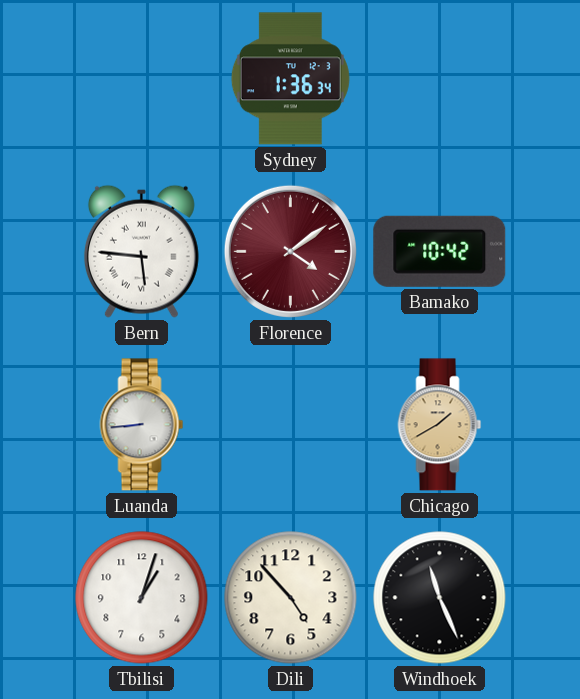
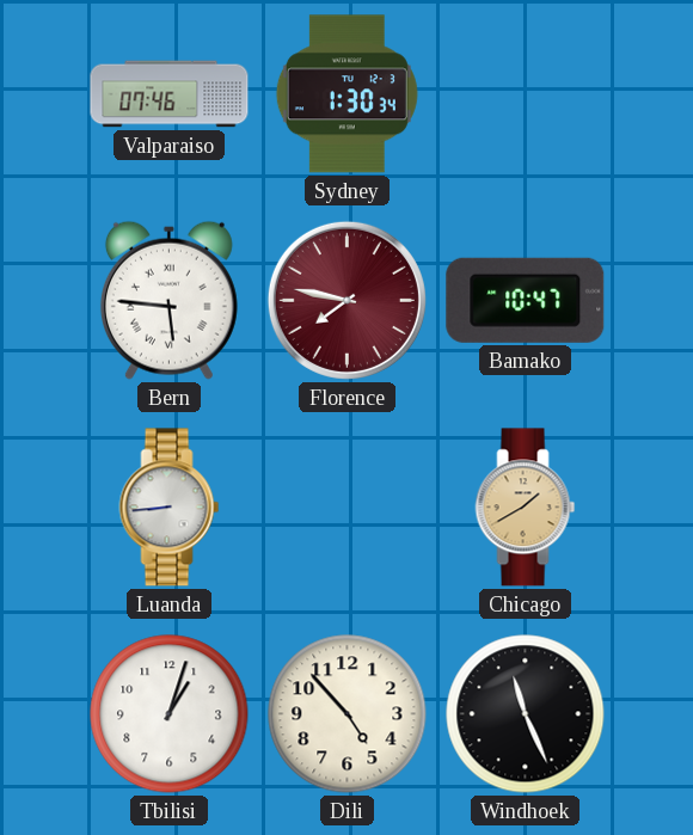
Valparaiso: none -> 07:46
Sydney: 1:36 -> 1:30
Florence: 4:09 -> 7:47
Bamako: 10:42 -> 10:47
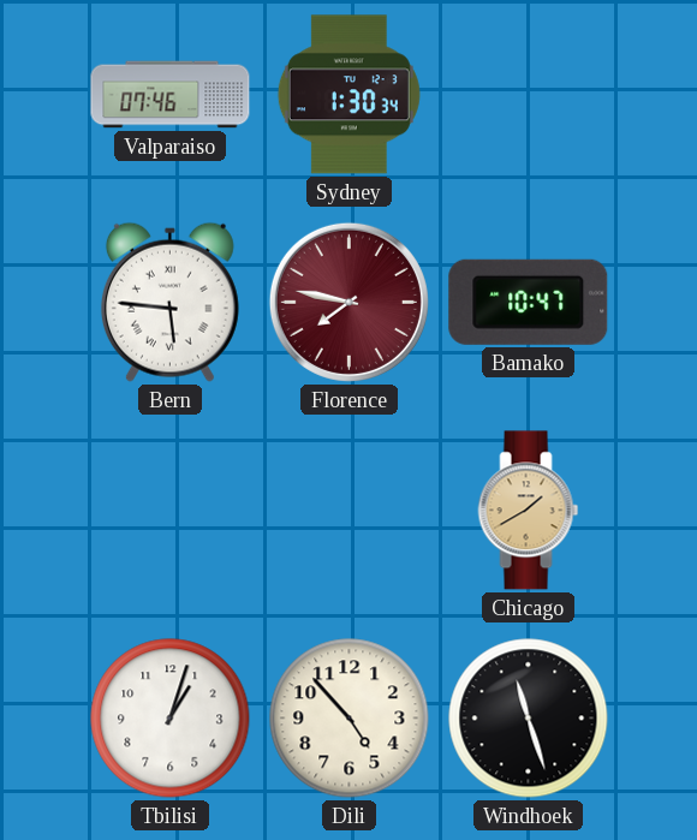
Luanda: 8:44 -> none
Windhoek: 11:26 -> 11:27
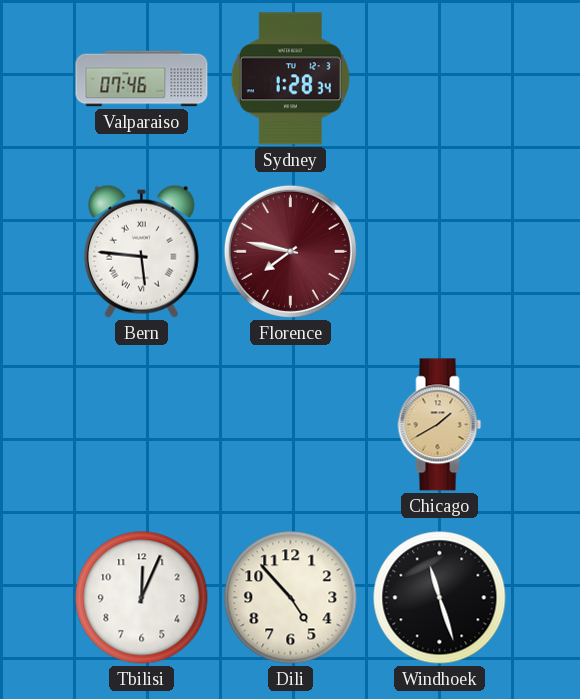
Sydney: 1:30 -> 1:28
Bamako: 10:47 -> none
Tbilisi: 1:03 -> 12:04
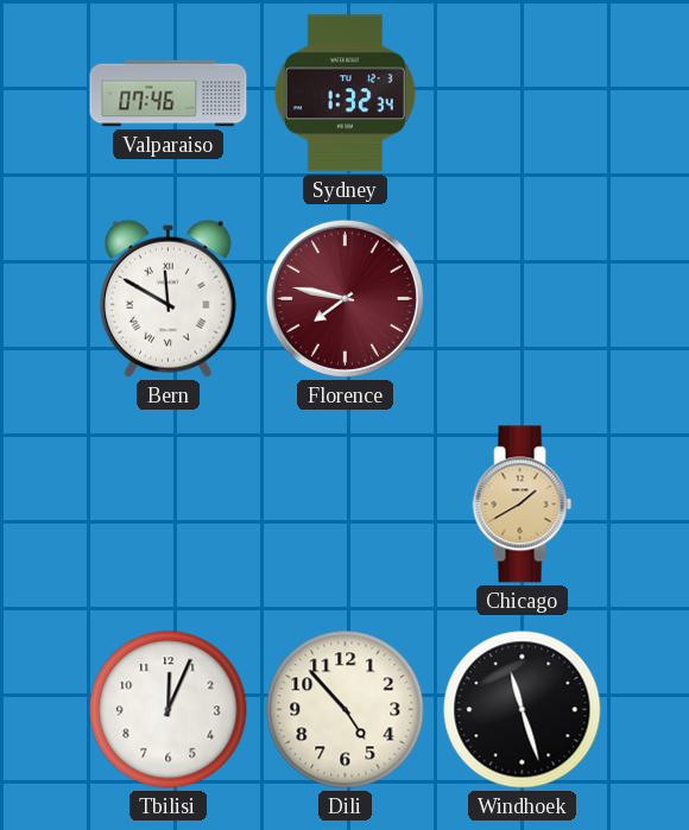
Sydney: 1:28 -> 1:32
Bern: 5:46 -> 11:50
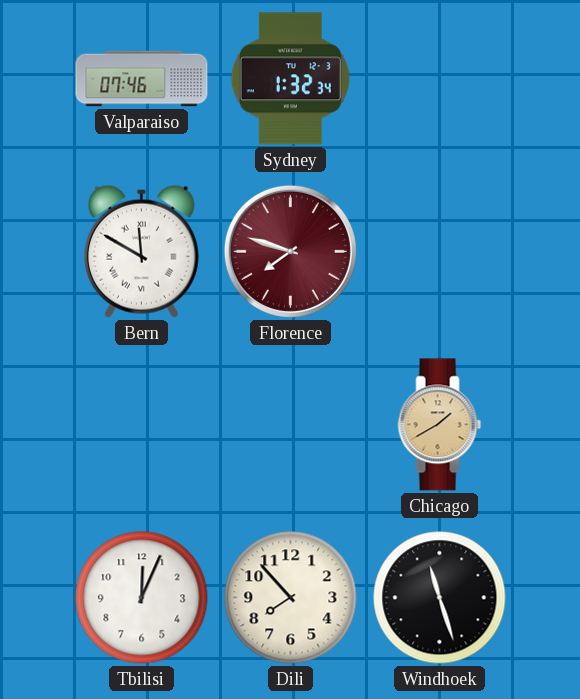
Florence: 7:47 -> 7:48
Dili: 4:53 -> 7:53
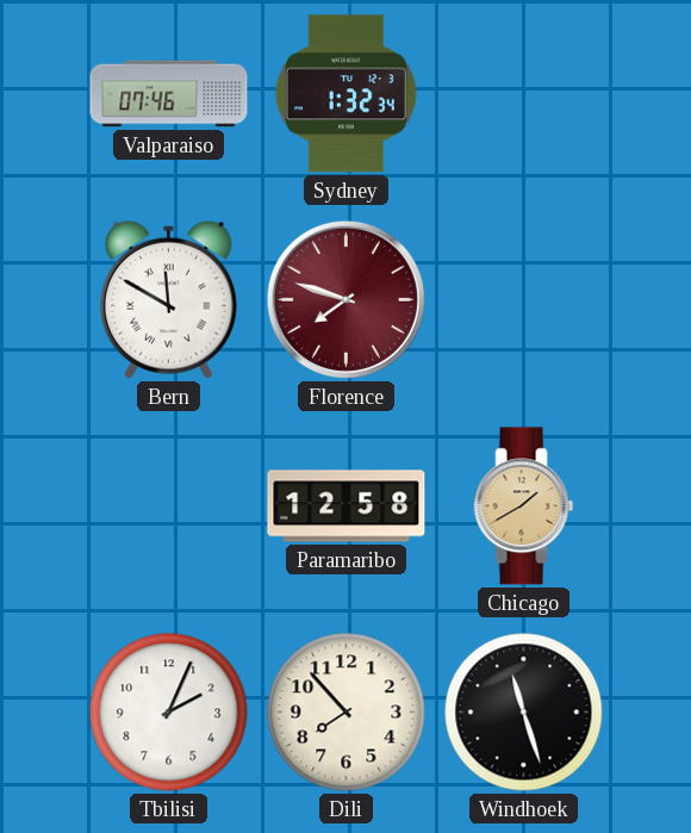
Paramaribo: none -> 12:58
Tbilisi: 12:04 -> 2:04
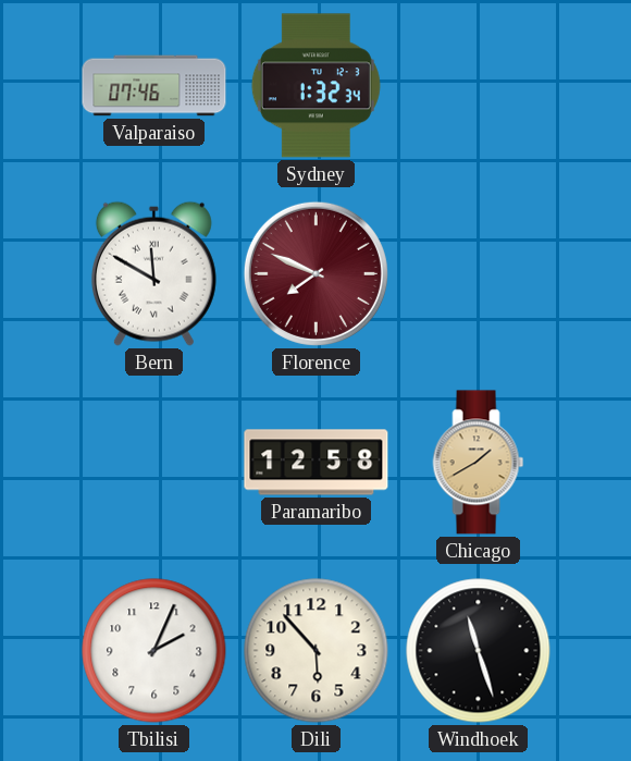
Florence: 7:48 -> 7:49
Dili: 7:53 -> 5:53
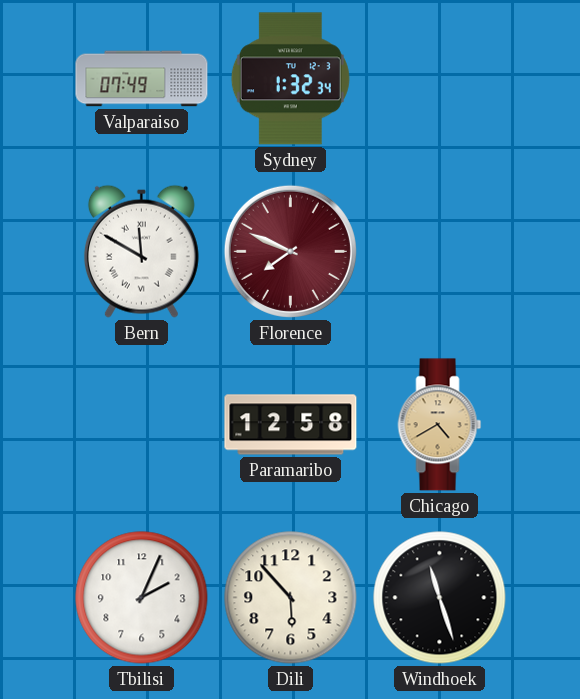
Valparaiso: 07:46 -> 07:49
Chicago: 1:40 -> 4:40
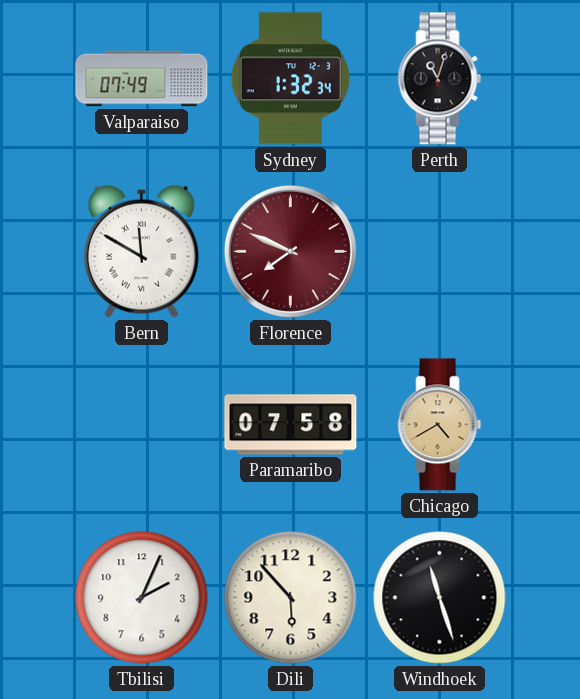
Perth: none -> 11:03
Paramaribo: 12:58 -> 07:58
